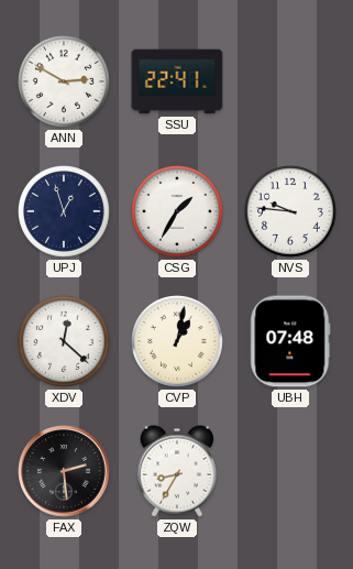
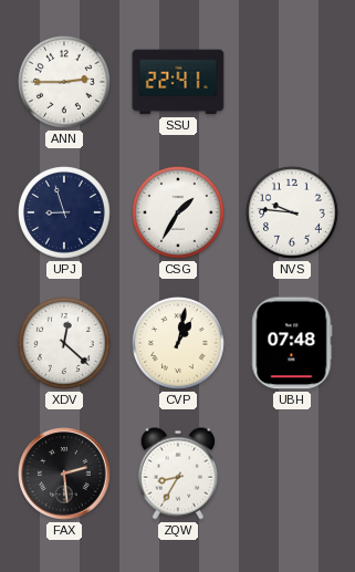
ANN: 2:50 -> 2:45
UPJ: 12:57 -> 8:57
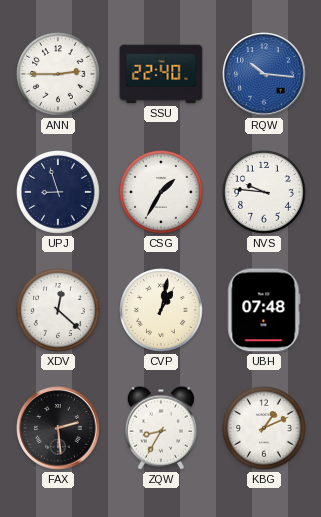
SSU: 22:41 -> 22:40
RQW: none -> 10:16
KBG: none -> 1:11
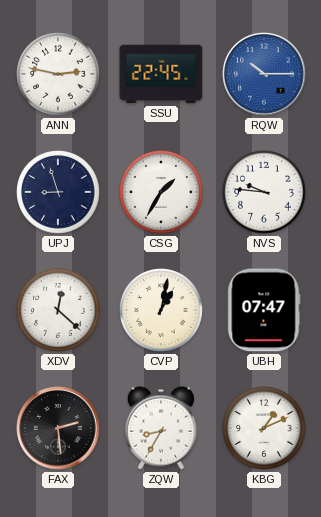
ANN: 2:45 -> 2:47
SSU: 22:40 -> 22:45
RQW: 10:16 -> 10:15
UBH: 07:48 -> 07:47
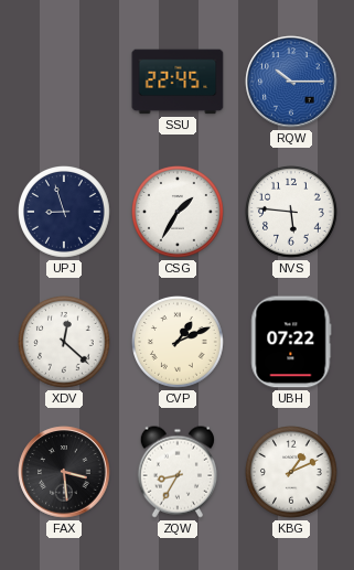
ANN: 2:47 -> none
NVS: 9:46 -> 5:46
CVP: 1:02 -> 1:11
UBH: 07:47 -> 07:22
FAX: 2:29 -> 3:29
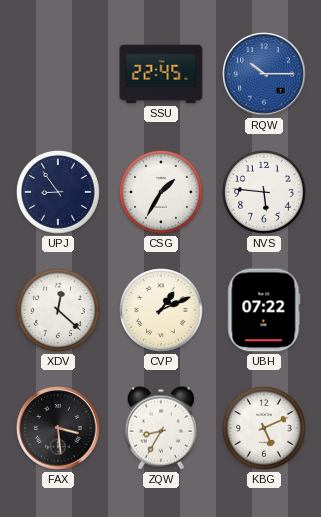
UPJ: 8:57 -> 8:54
KBG: 1:11 -> 5:11
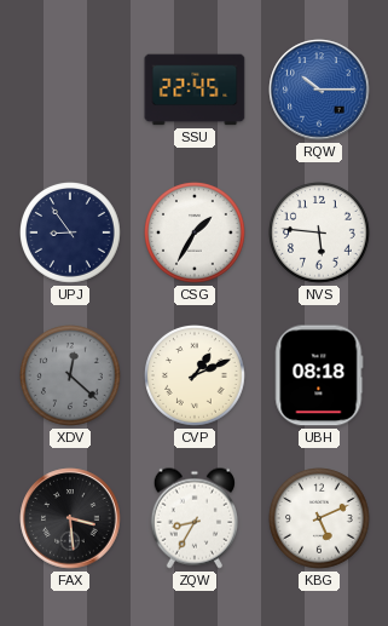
XDV dial: white -> grey
UBH: 07:22 -> 08:18
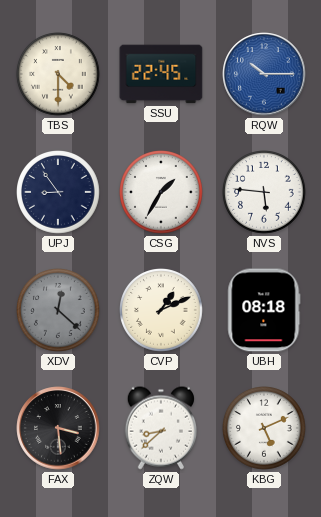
TBS: none -> 4:30
ZQW: 8:35 -> 8:38
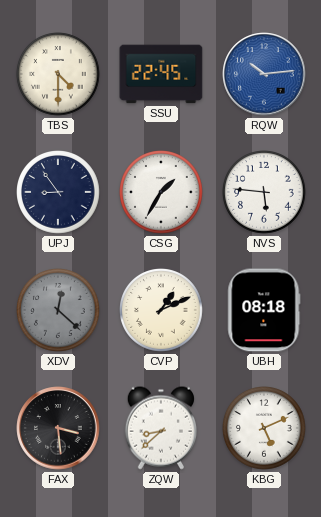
RQW: 10:15 -> 10:14
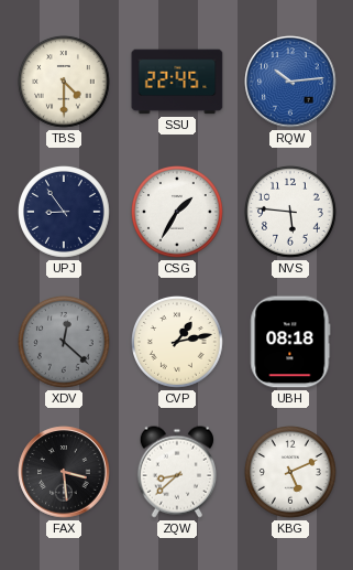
CVP: 1:11 -> 1:13
